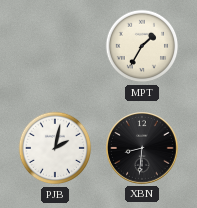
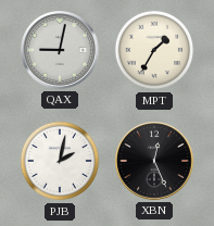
QAX: none -> 9:02
XBN: 8:31 -> 12:26
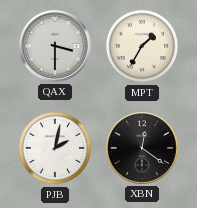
QAX: 9:02 -> 3:30
XBN: 12:26 -> 12:21
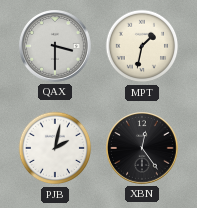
MPT: 1:35 -> 1:32
XBN: 12:21 -> 12:24
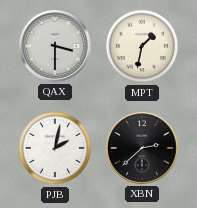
XBN: 12:24 -> 2:38
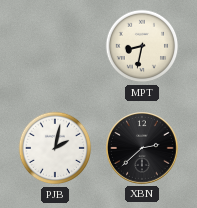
QAX: 3:30 -> none
MPT: 1:32 -> 8:32
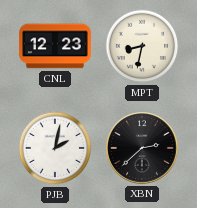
CNL: none -> 12:23
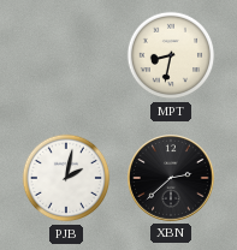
CNL: 12:23 -> none
